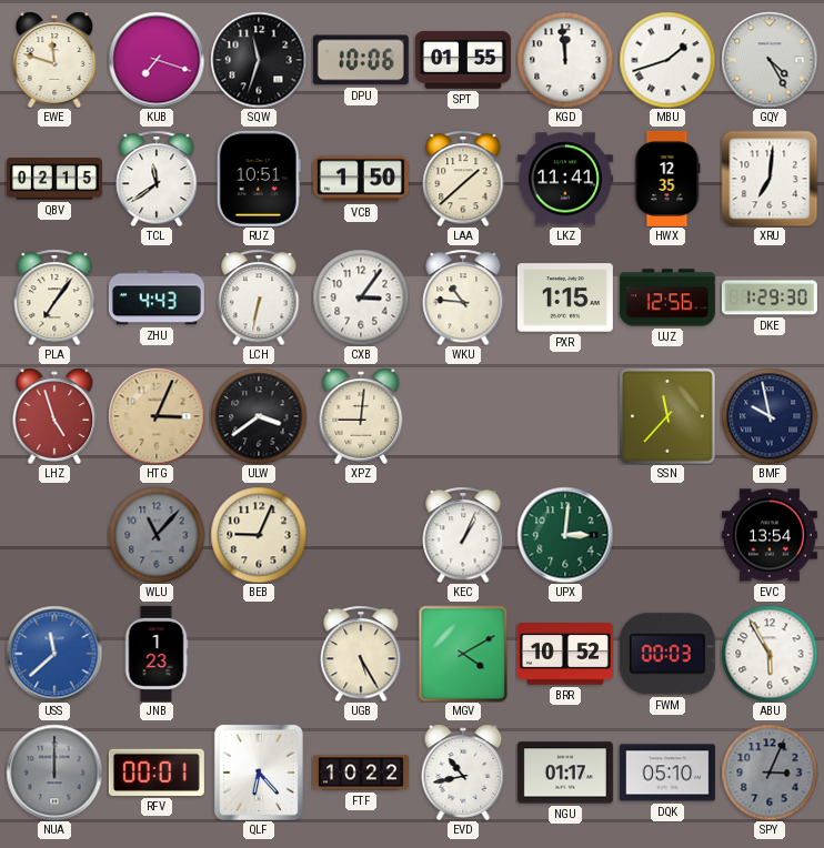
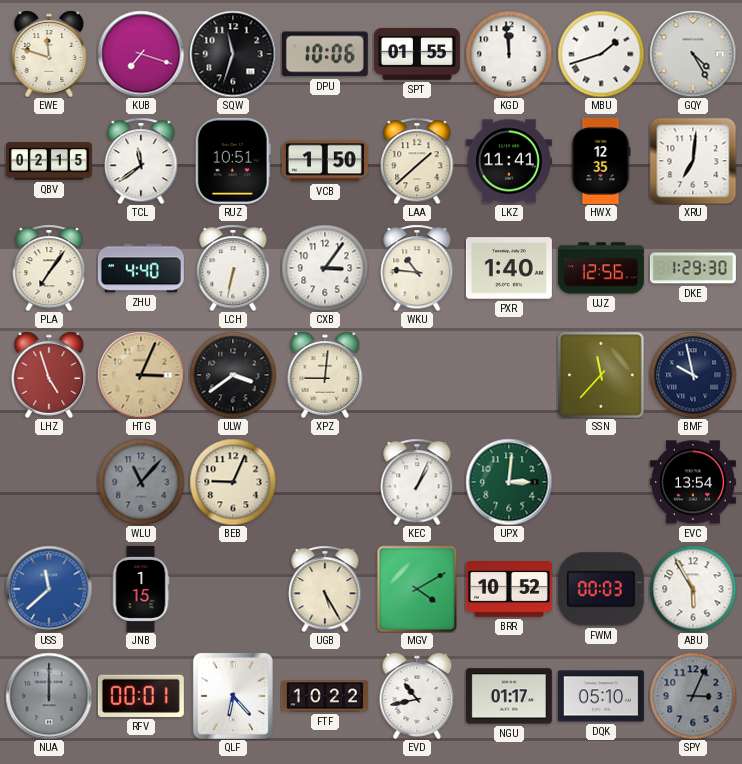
ZHU: 4:43 -> 4:40
PXR: 1:15 -> 1:40
JNB: 1:23 -> 1:15
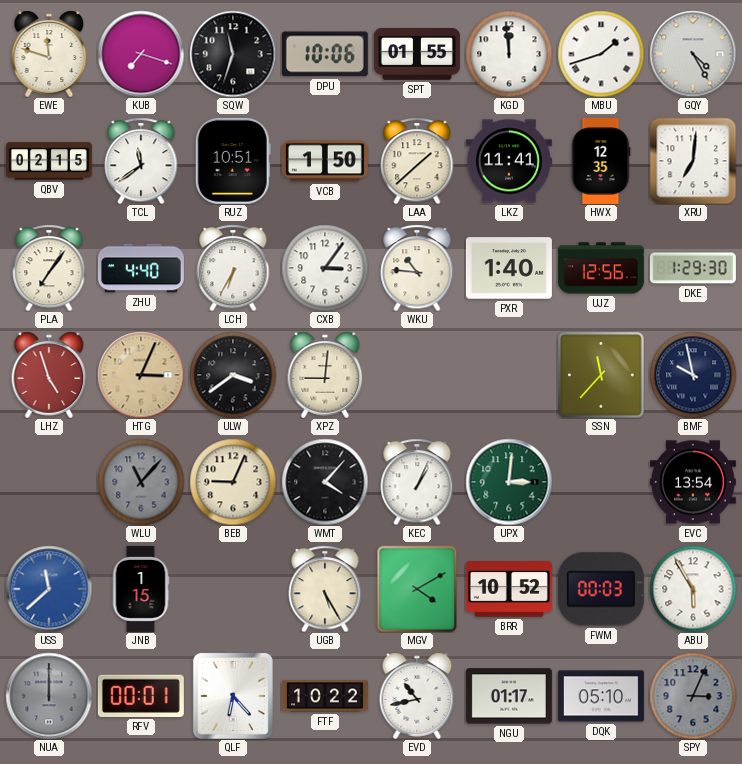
LCH: 6:32 -> 6:35
WMT: none -> 4:07
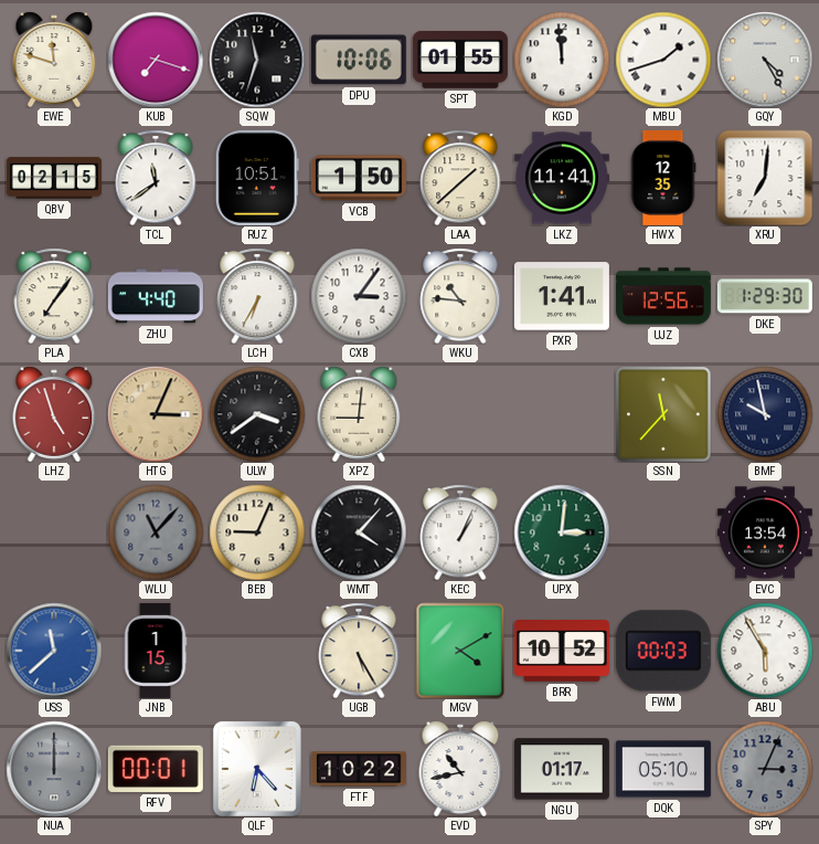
PXR: 1:40 -> 1:41
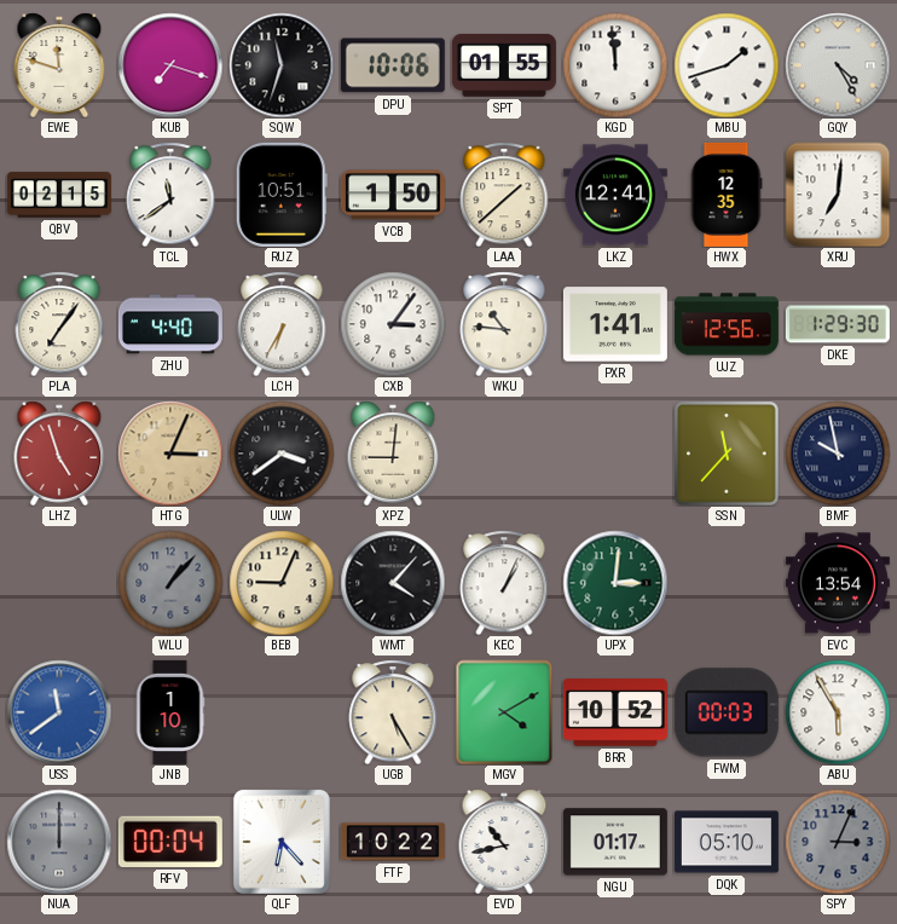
LKZ: 11:41 -> 12:41
WLU: 11:07 -> 1:07
USS: 11:38 -> 11:39
JNB: 1:15 -> 1:10
RFV: 00:01 -> 00:04
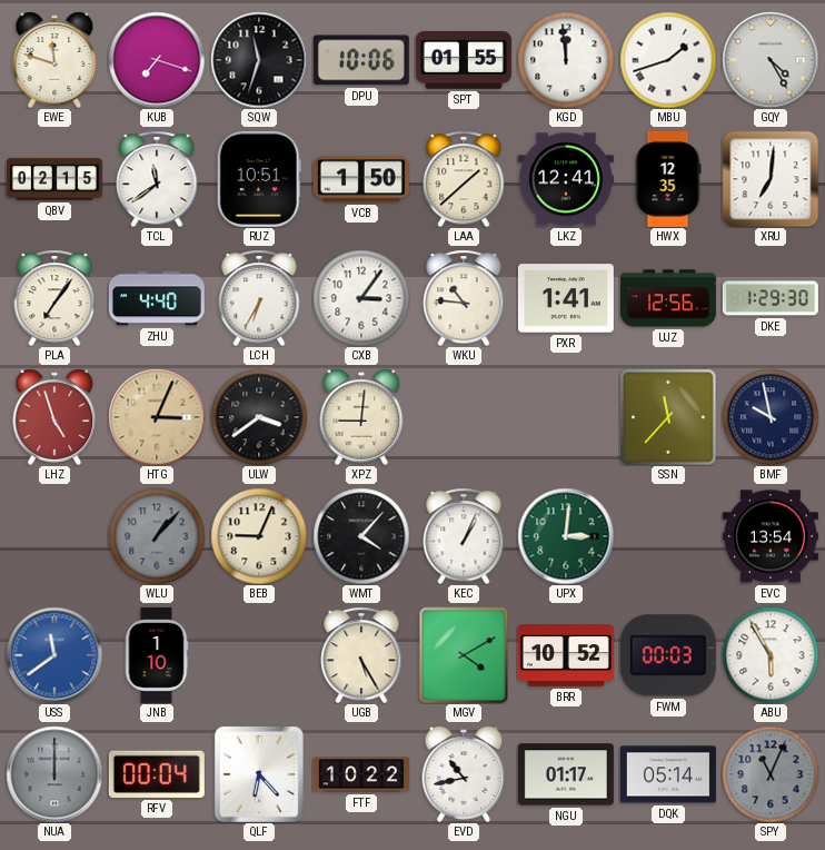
DQK: 05:10 -> 05:14
SPY: 3:04 -> 11:04
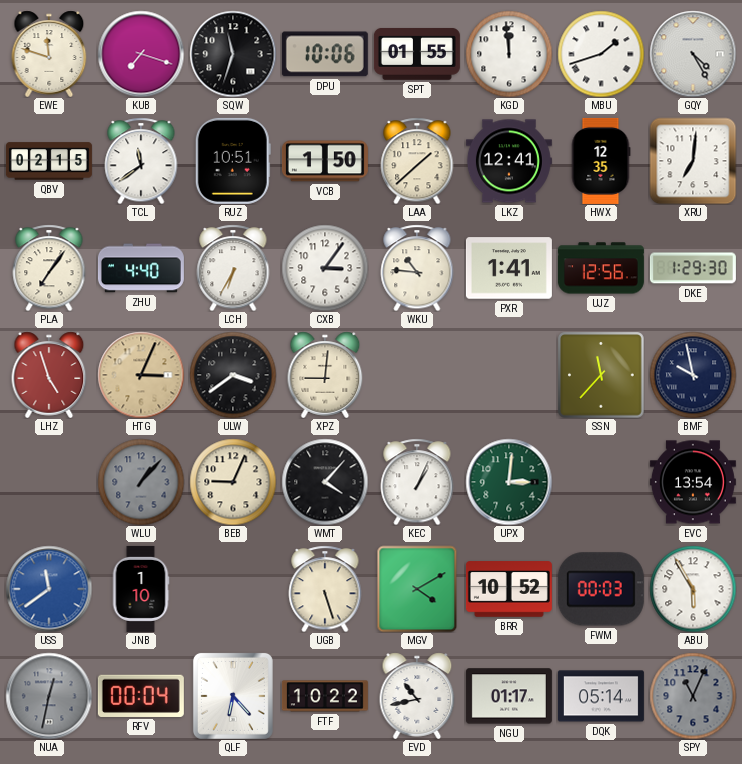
UGB: 5:25 -> 5:27
NUA: 12:00 -> 12:32
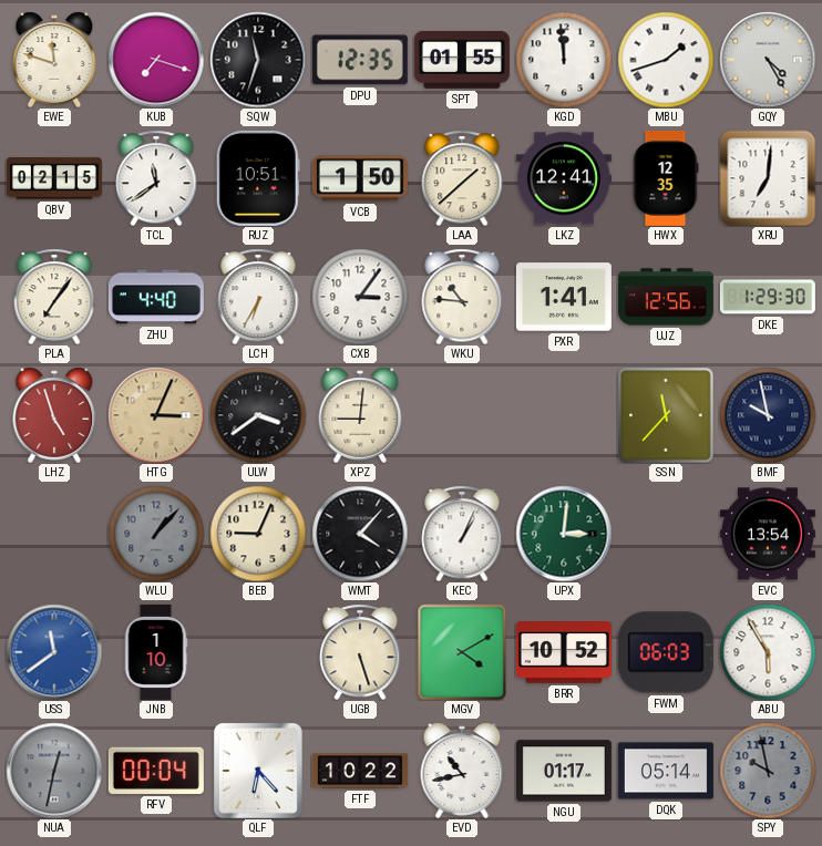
DPU: 10:06 -> 12:35
FWM: 00:03 -> 06:03
SPY: 11:04 -> 9:58
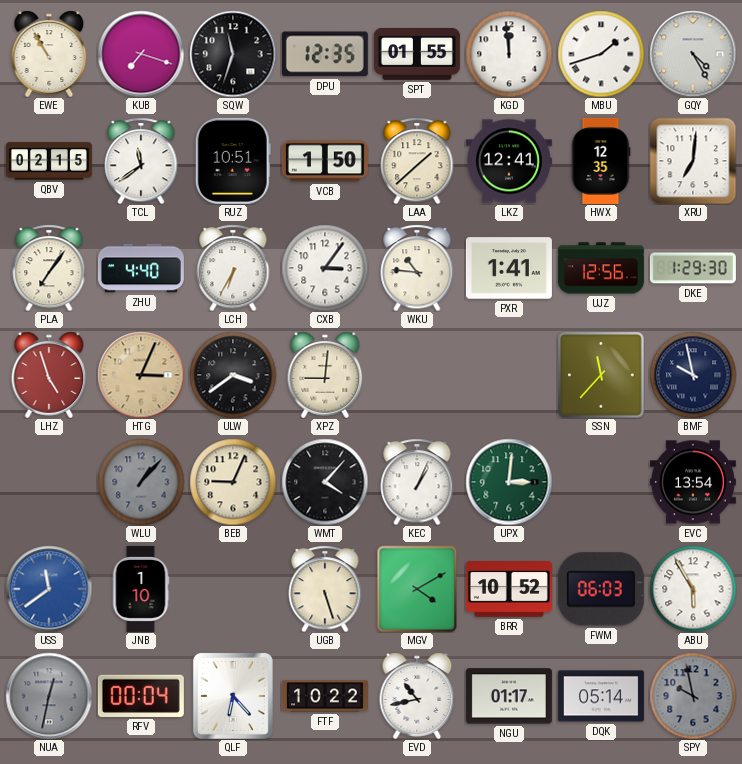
EWE: 11:48 -> 10:55
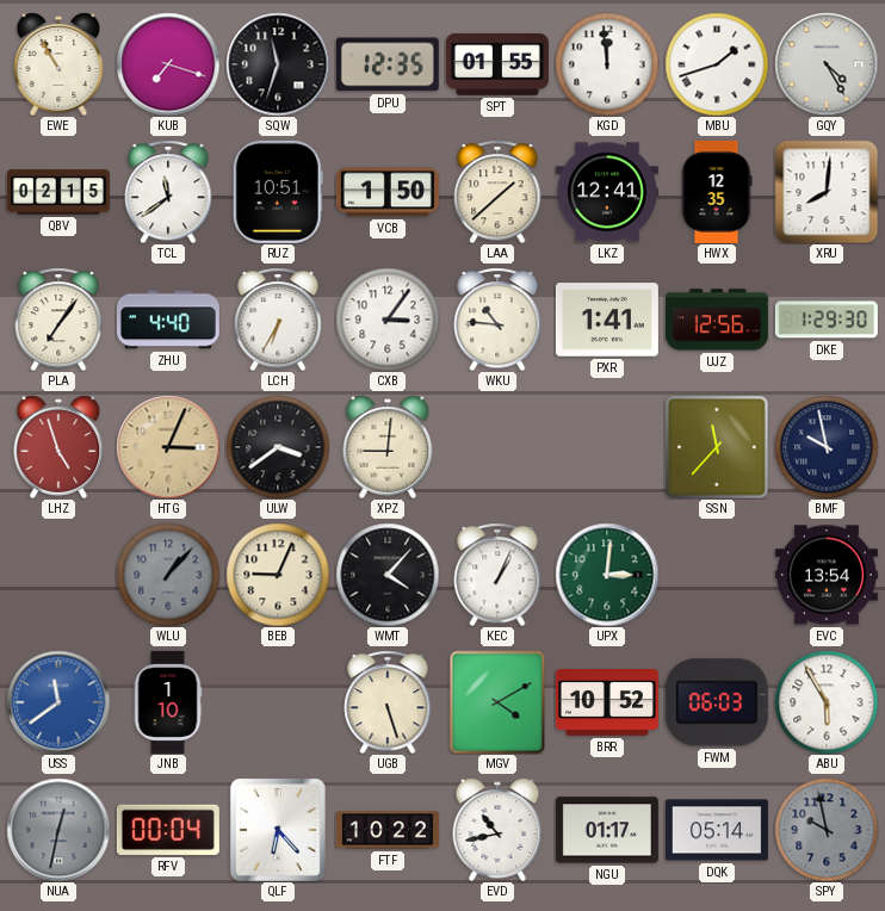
XRU: 7:01 -> 8:01
